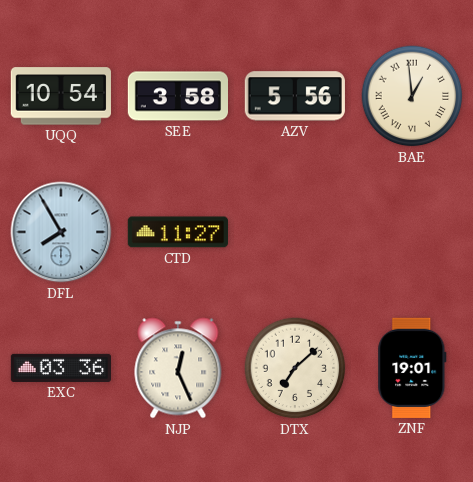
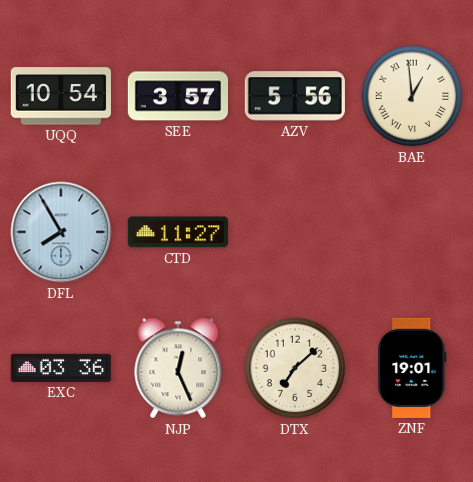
SEE: 3:58 -> 3:57
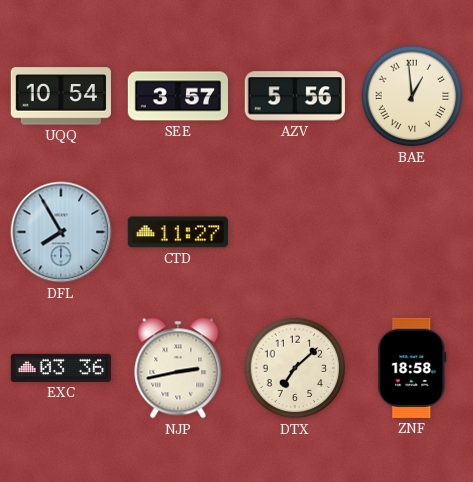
NJP: 12:26 -> 2:43
ZNF: 19:01 -> 18:58
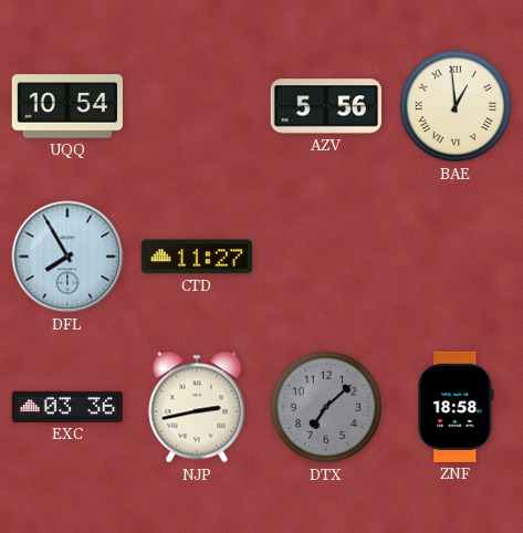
SEE: 3:57 -> none
DTX dial: cream -> grey
